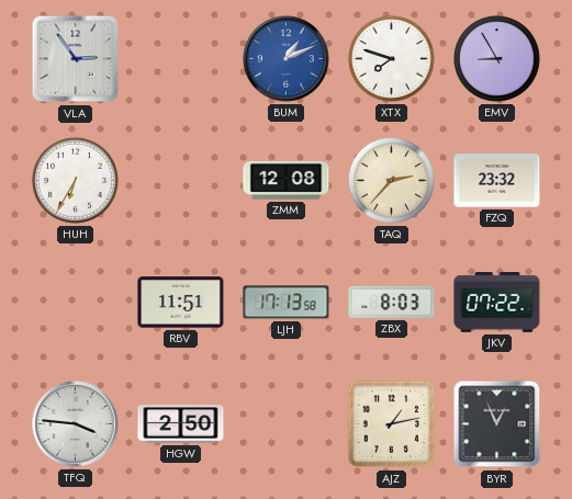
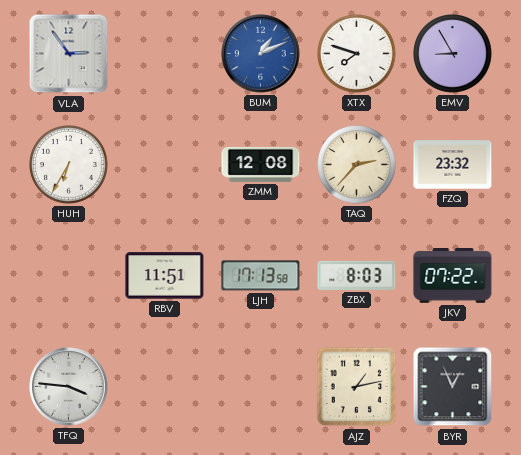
HGW: 2:50 -> none
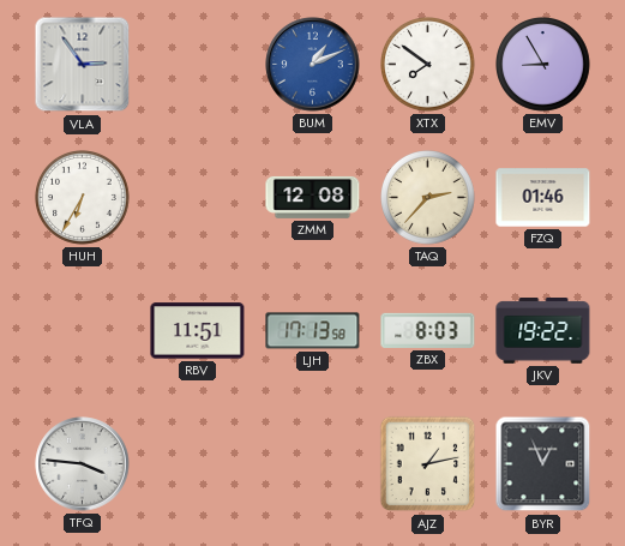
XTX: 7:48 -> 7:51
FZQ: 23:32 -> 01:46
JKV: 07:22 -> 19:22
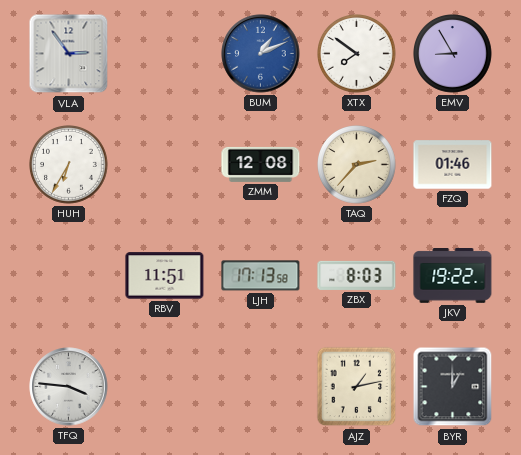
BYR: 12:56 -> 1:00
